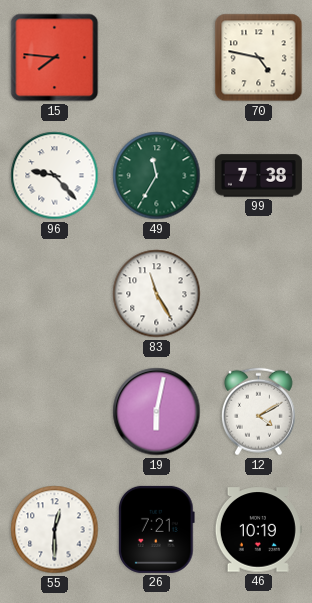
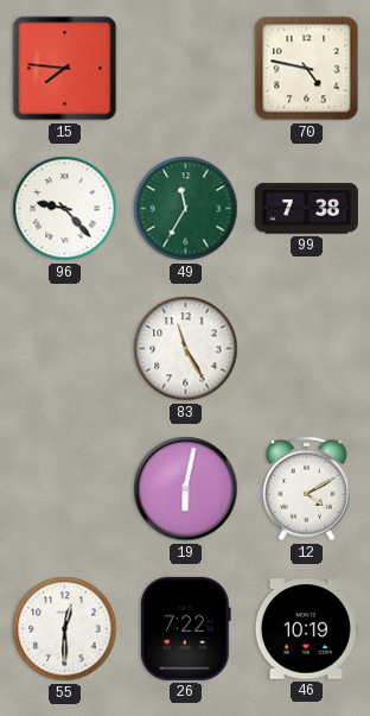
26: 7:21 -> 7:22
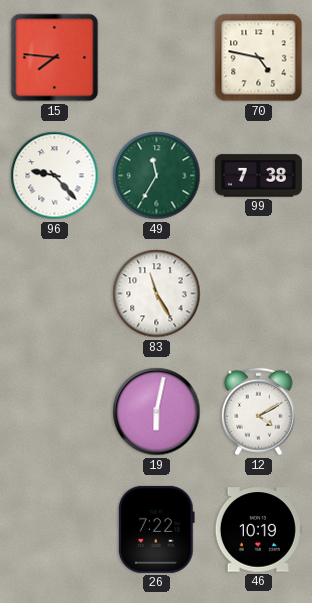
55: 12:30 -> none
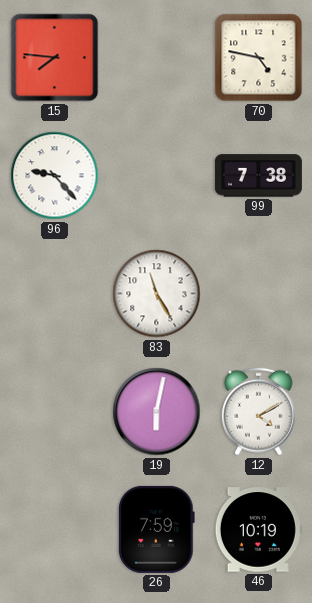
49: 11:35 -> none
26: 7:22 -> 7:59
